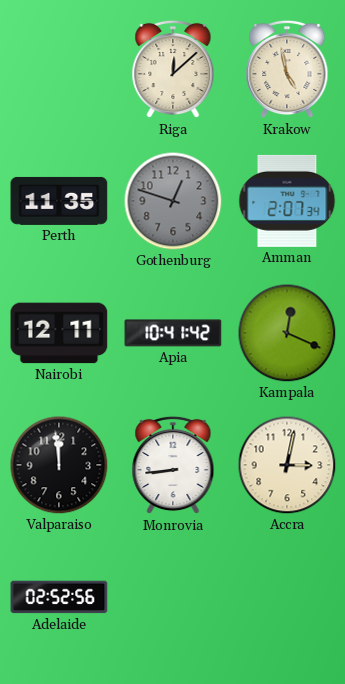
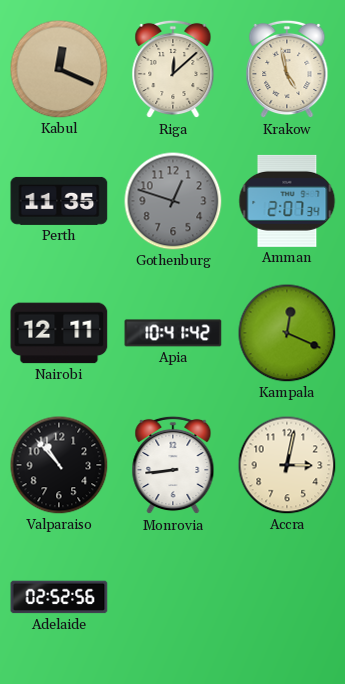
Kabul: none -> 12:19
Valparaiso: 11:59 -> 10:53
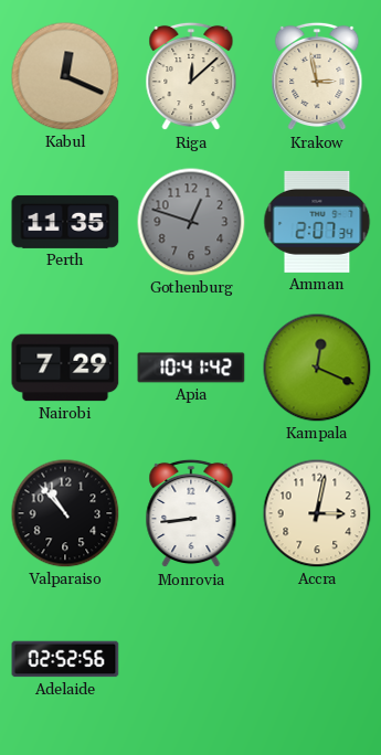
Krakow: 4:58 -> 2:58
Nairobi: 12:11 -> 7:29
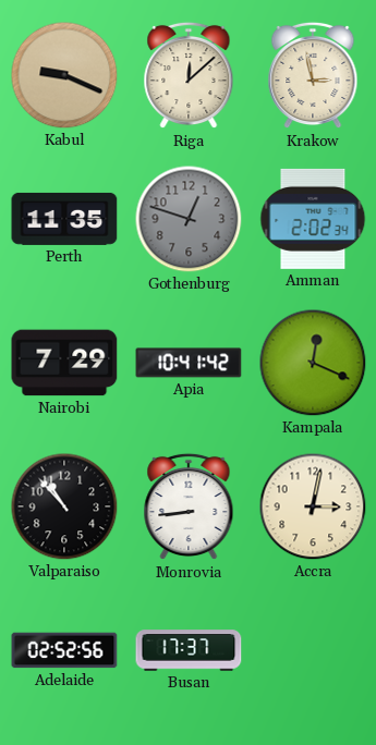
Kabul: 12:19 -> 9:19
Amman: 2:07 -> 2:02
Busan: none -> 17:37
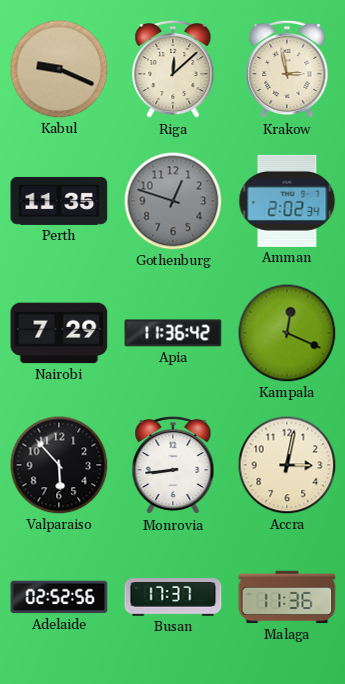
Apia: 10:41 -> 11:36
Valparaiso: 10:53 -> 5:53
Malaga: none -> 11:36
